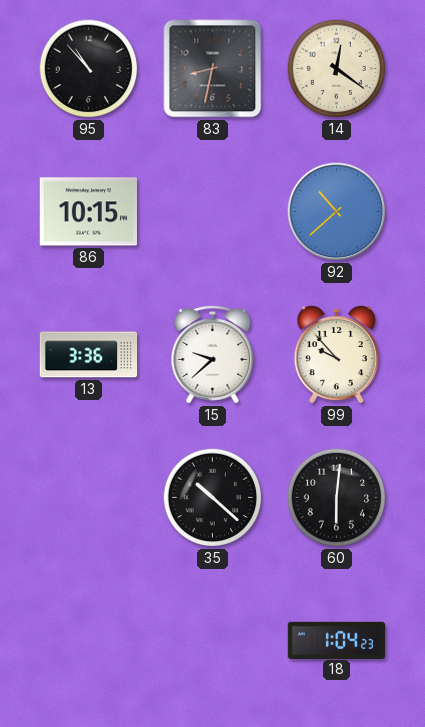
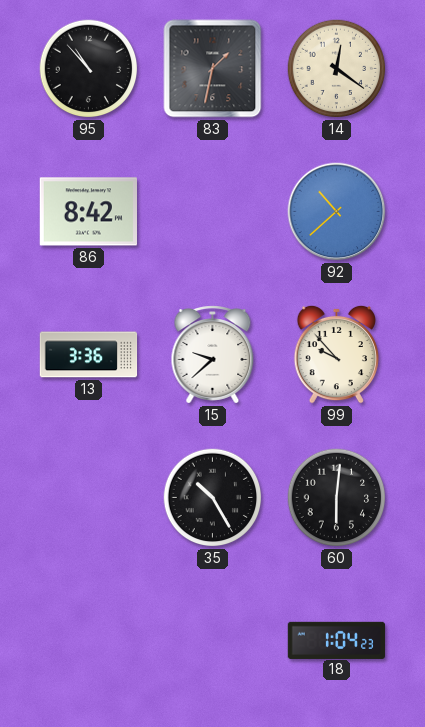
83: 8:32 -> 1:32
86: 10:15 -> 8:42
35: 10:22 -> 10:25
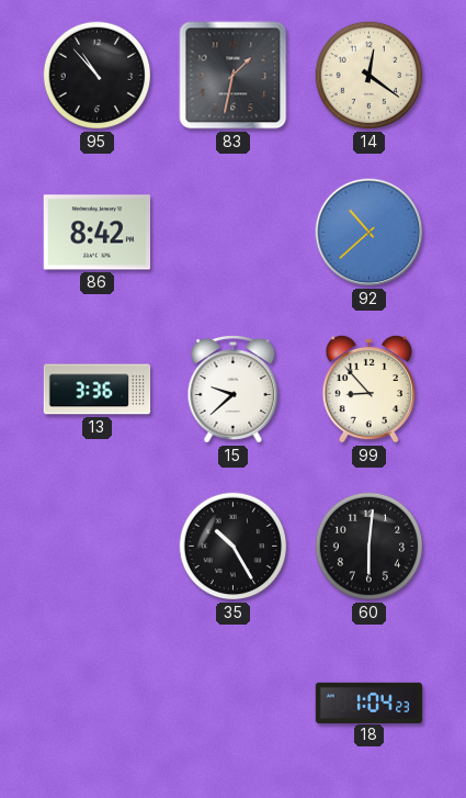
99: 9:53 -> 8:53
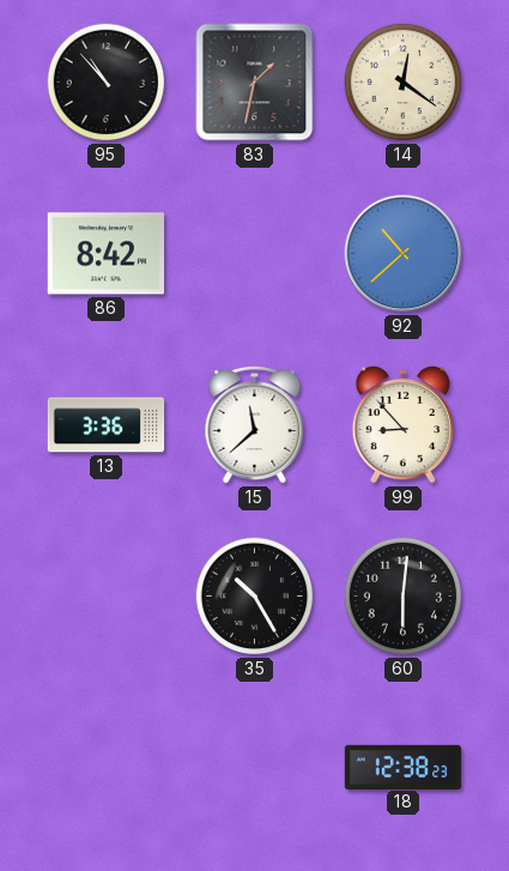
15: 9:38 -> 11:38
18: 1:04 -> 12:38
